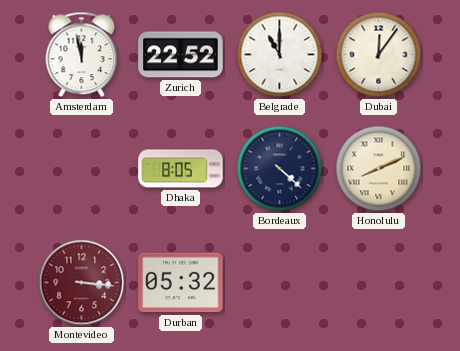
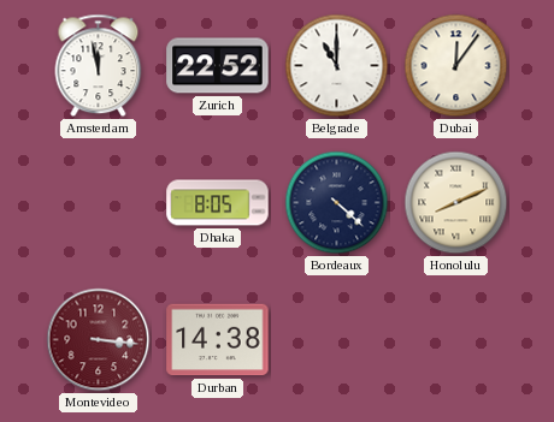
Durban: 05:32 -> 14:38
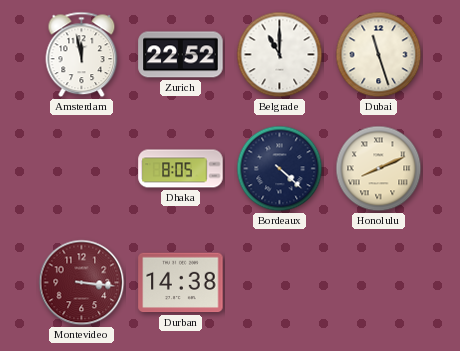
Dubai: 12:06 -> 11:27
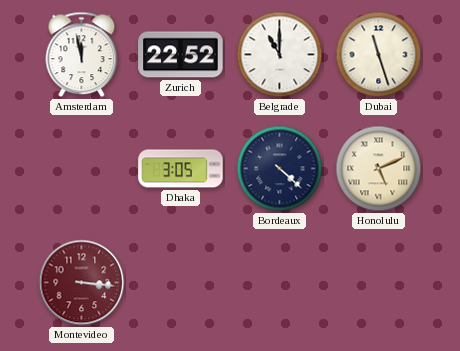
Dhaka: 8:05 -> 3:05
Honolulu: 8:11 -> 5:11
Durban: 14:38 -> none
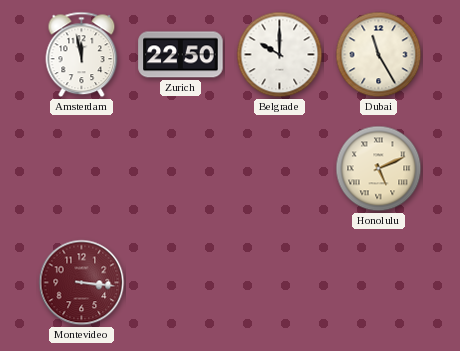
Zurich: 22:52 -> 22:50
Belgrade: 11:00 -> 10:00
Dubai: 11:27 -> 11:25
Dhaka: 3:05 -> none
Bordeaux: 4:22 -> none
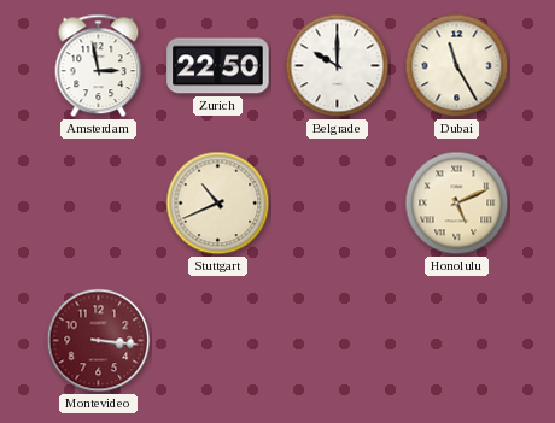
Amsterdam: 11:58 -> 2:58
Stuttgart: none -> 10:41
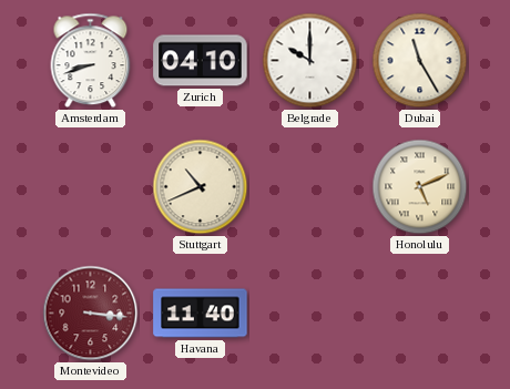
Amsterdam: 2:58 -> 8:42
Zurich: 22:50 -> 04:10
Havana: none -> 11:40
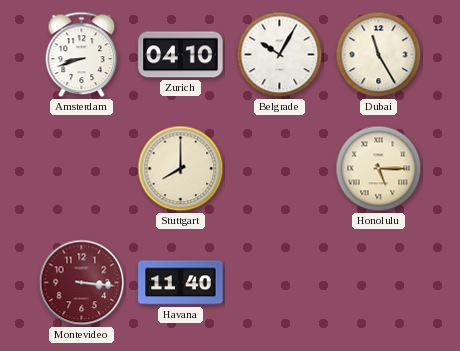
Belgrade: 10:00 -> 10:05
Stuttgart: 10:41 -> 8:00
Honolulu: 5:11 -> 5:15
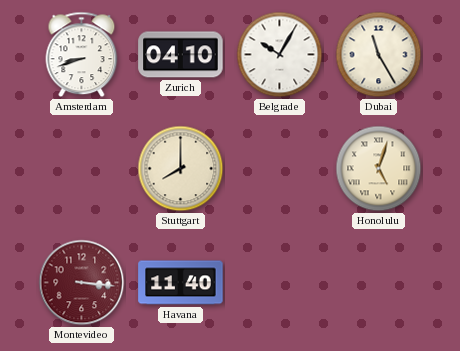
Honolulu: 5:15 -> 5:03
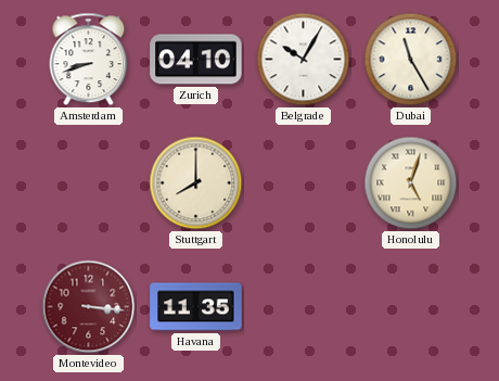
Havana: 11:40 -> 11:35
